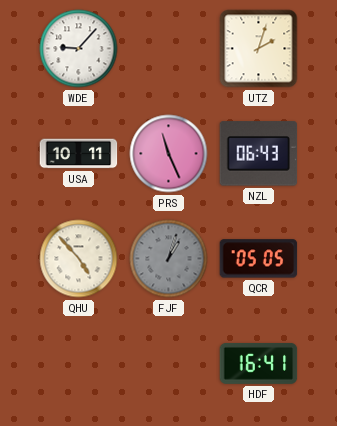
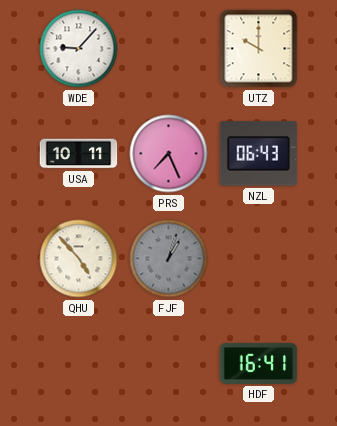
UTZ: 2:03 -> 10:00
PRS: 11:26 -> 7:26
QCR: 05:05 -> none
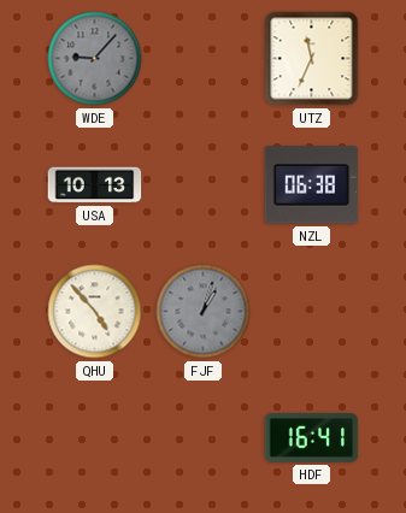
WDE dial: white -> grey
UTZ: 10:00 -> 11:34
USA: 10:11 -> 10:13
PRS: 7:26 -> none
NZL: 06:43 -> 06:38
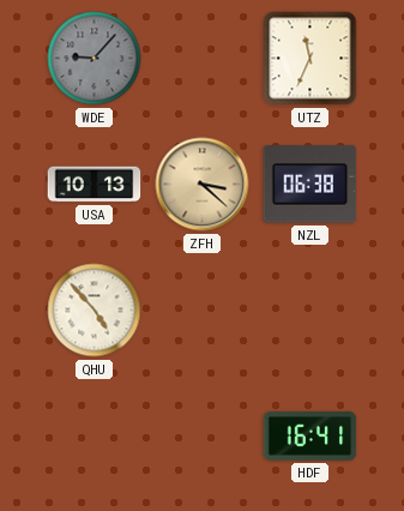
ZFH: none -> 3:22
FJF: 1:03 -> none
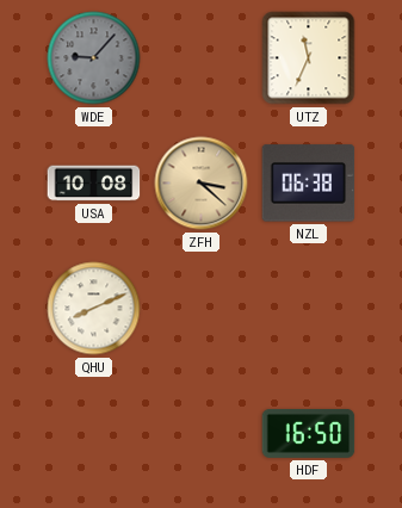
USA: 10:13 -> 10:08
QHU: 4:53 -> 8:11
HDF: 16:41 -> 16:50
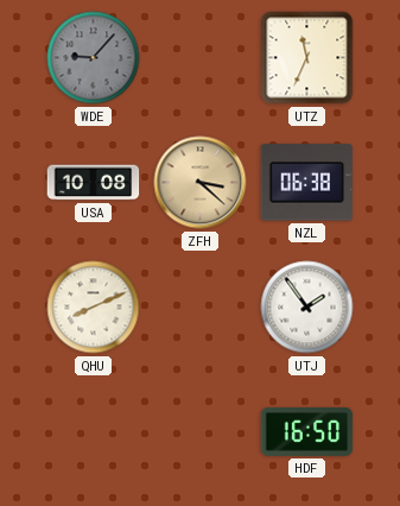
UTJ: none -> 1:54
